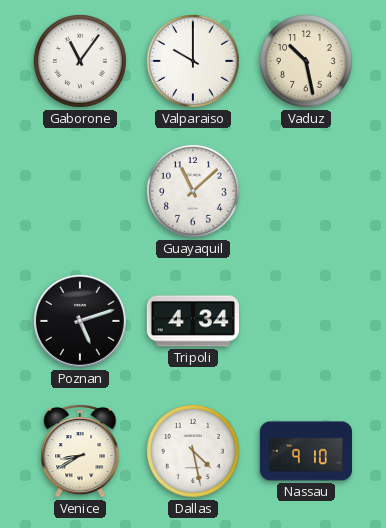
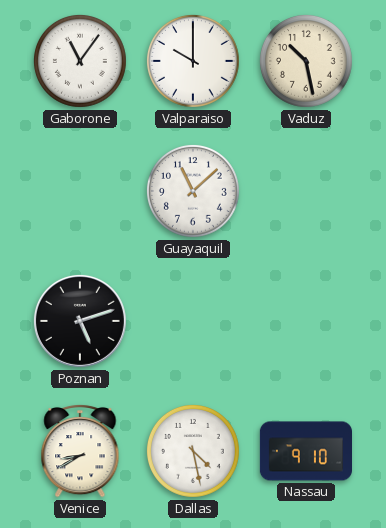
Tripoli: 4:34 -> none
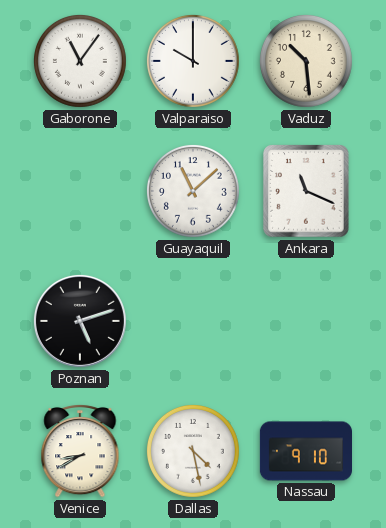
Vaduz: 10:28 -> 10:29
Ankara: none -> 11:19
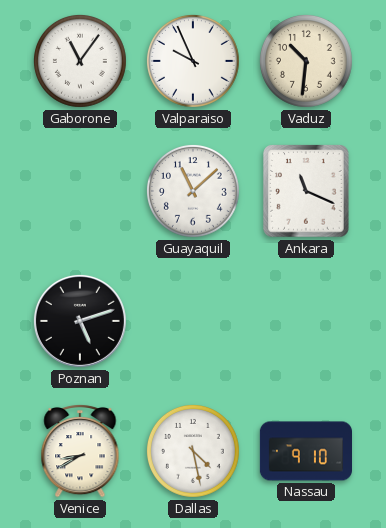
Valparaiso: 10:00 -> 9:56
Vaduz: 10:29 -> 10:31
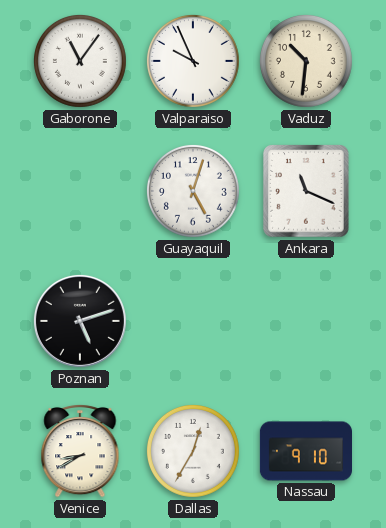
Guayaquil: 11:08 -> 5:03
Dallas: 4:28 -> 12:35
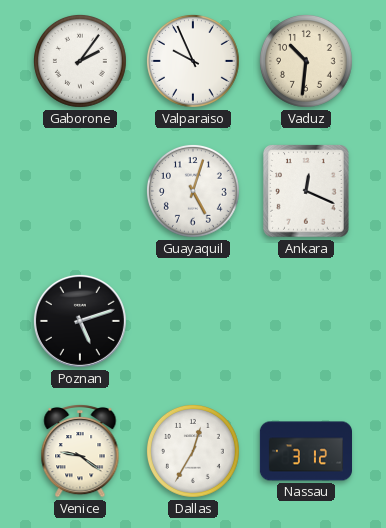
Gaborone: 11:06 -> 2:06
Ankara: 11:19 -> 12:19
Venice: 8:40 -> 9:21
Nassau: 9:10 -> 3:12
